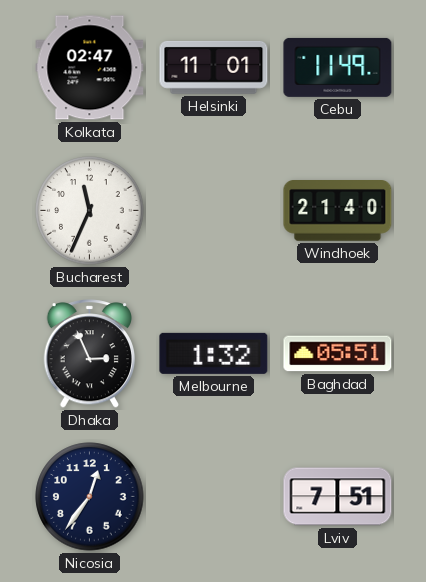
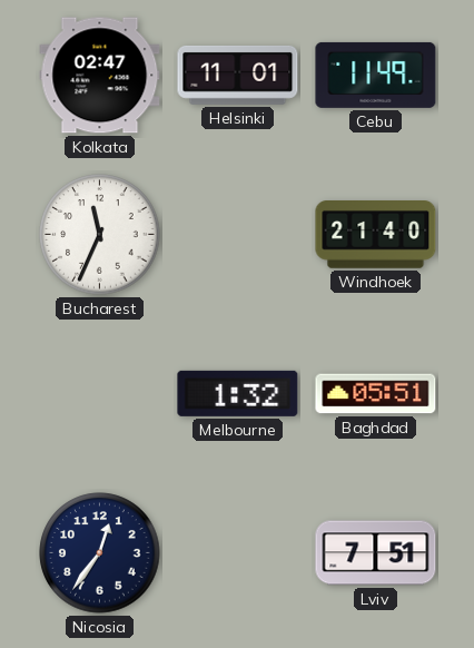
Dhaka: 2:56 -> none
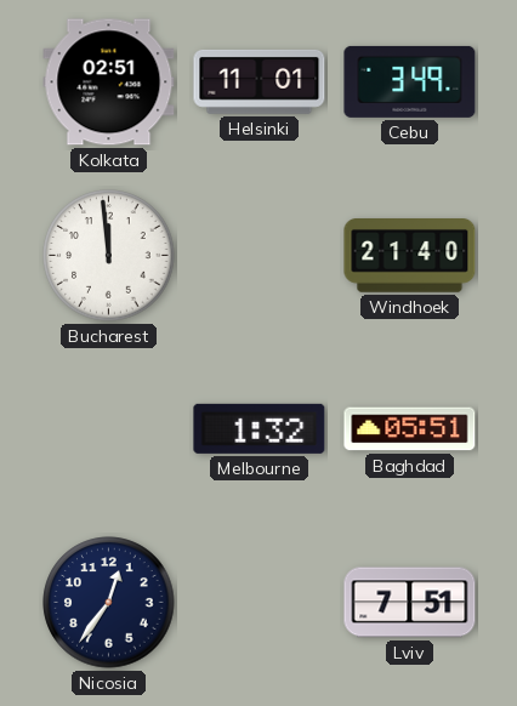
Kolkata: 02:47 -> 02:51
Cebu: 11:49 -> 3:49
Bucharest: 11:34 -> 11:59
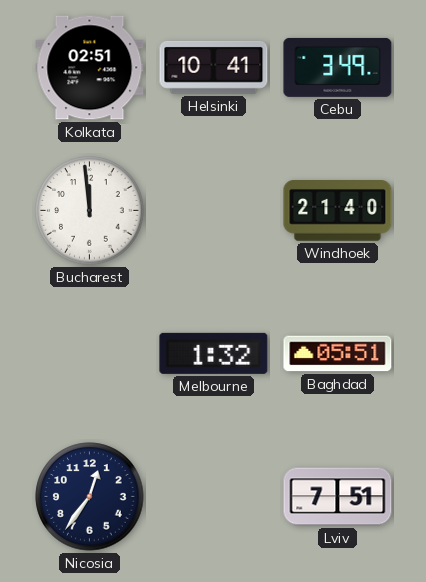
Helsinki: 11:01 -> 10:41
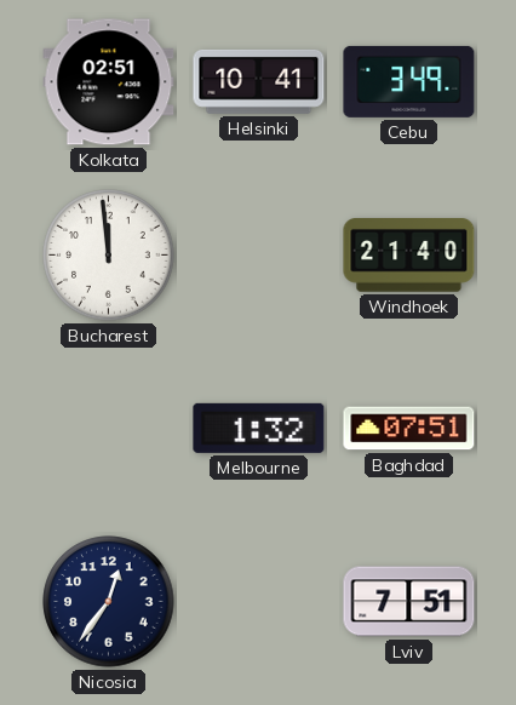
Baghdad: 05:51 -> 07:51
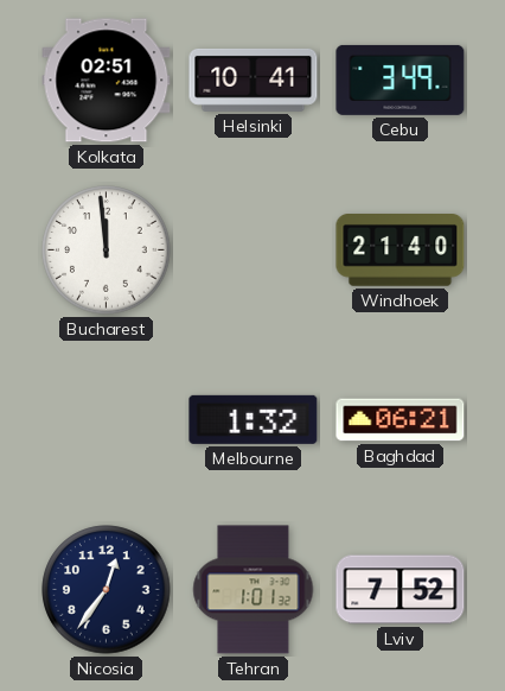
Baghdad: 07:51 -> 06:21
Tehran: none -> 1:01
Lviv: 7:51 -> 7:52
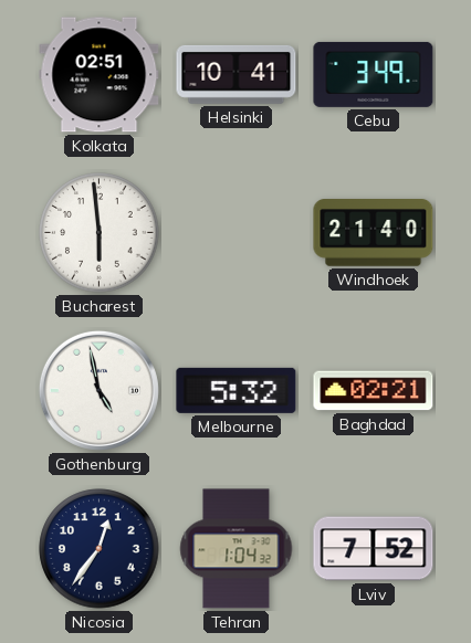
Bucharest: 11:59 -> 5:59
Gothenburg: none -> 4:58
Melbourne: 1:32 -> 5:32
Baghdad: 06:21 -> 02:21
Tehran: 1:01 -> 1:04
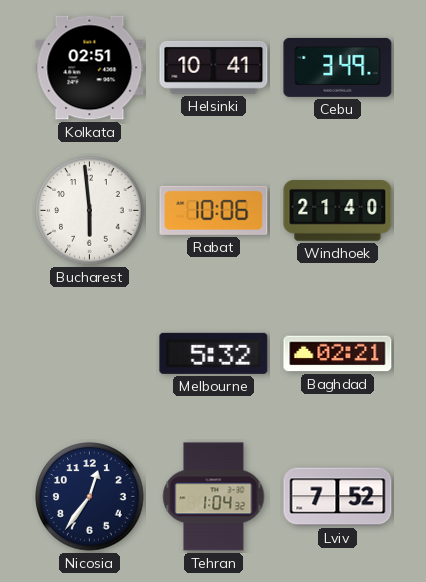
Rabat: none -> 10:06
Gothenburg: 4:58 -> none
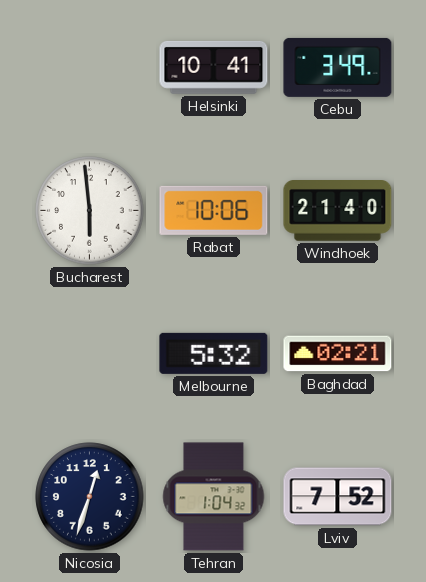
Kolkata: 02:51 -> none
Nicosia: 12:36 -> 12:33
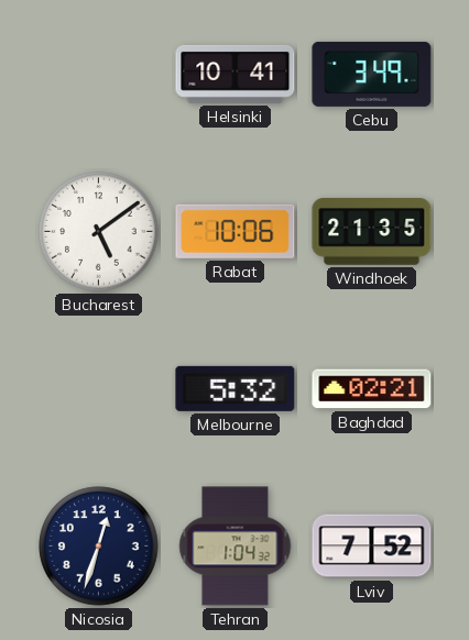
Bucharest: 5:59 -> 5:09
Windhoek: 21:40 -> 21:35
